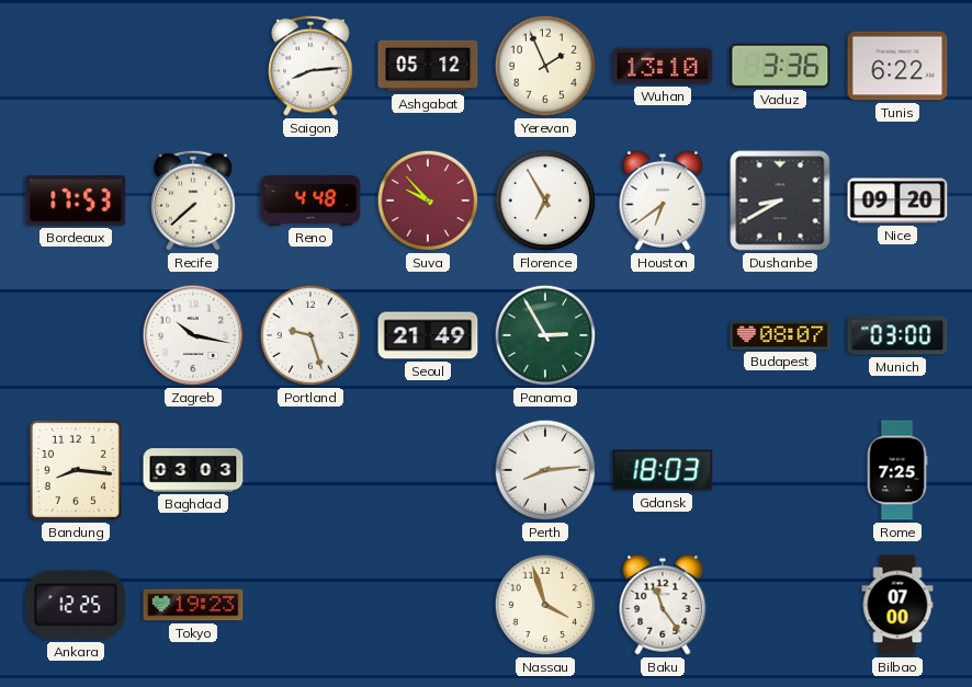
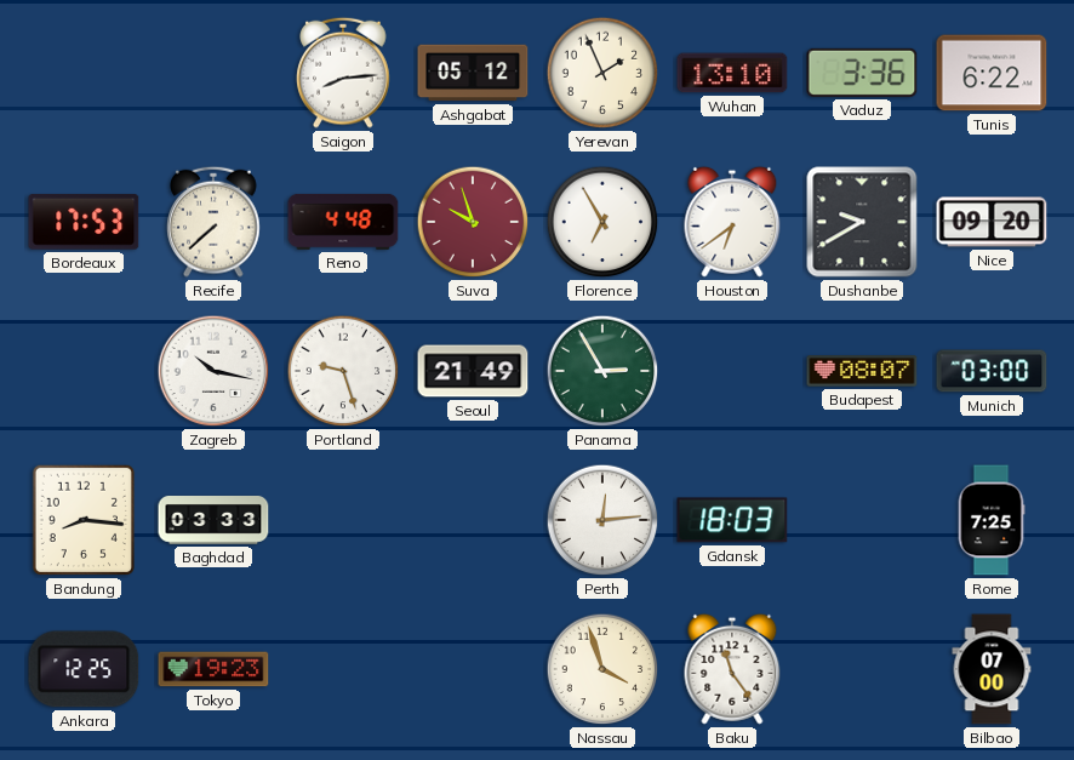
Suva: 9:53 -> 9:57
Dushanbe: 8:40 -> 9:40
Baghdad: 03:03 -> 03:33
Perth: 8:14 -> 12:14
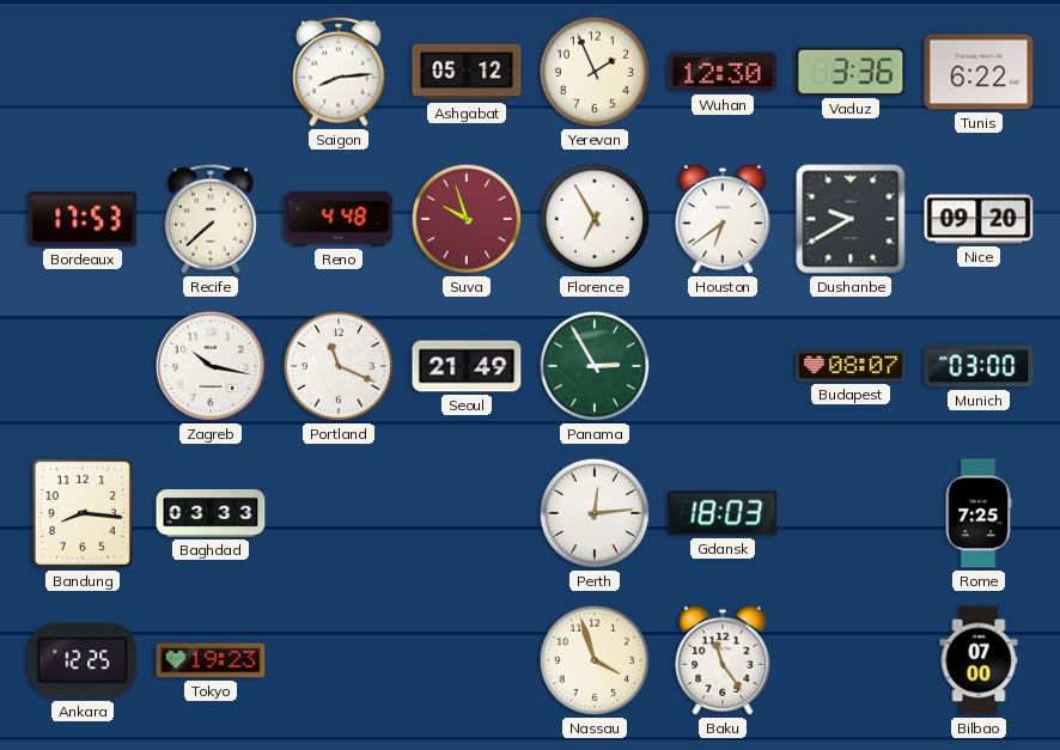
Wuhan: 13:10 -> 12:30
Portland: 9:27 -> 11:19
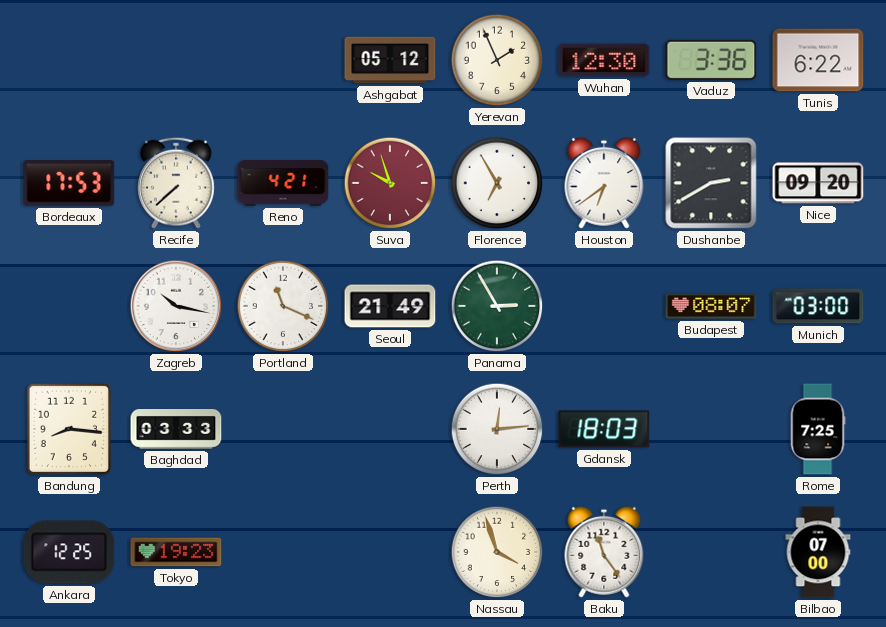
Saigon: 8:14 -> none
Reno: 4:48 -> 4:21
Dushanbe: 9:40 -> 2:40
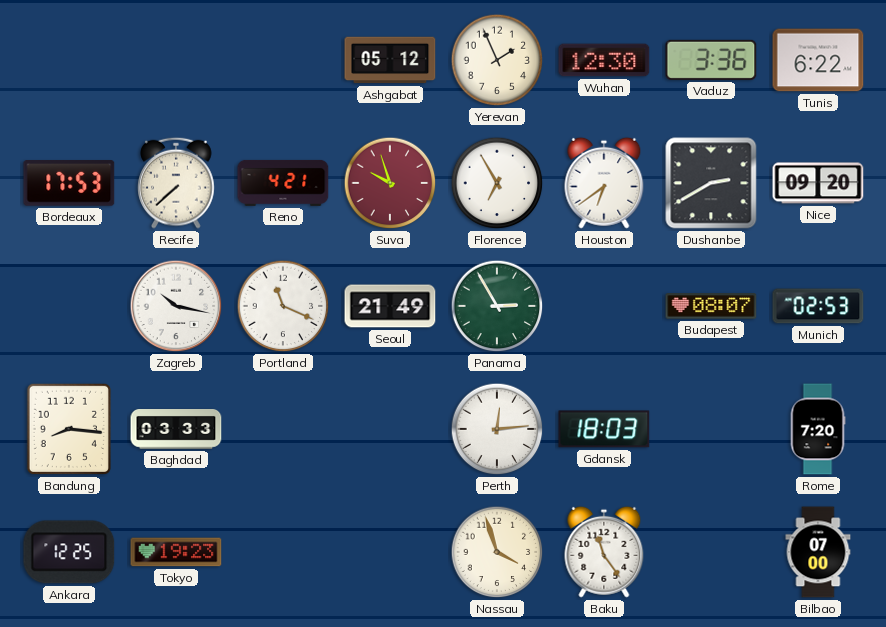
Munich: 03:00 -> 02:53
Rome: 7:25 -> 7:20
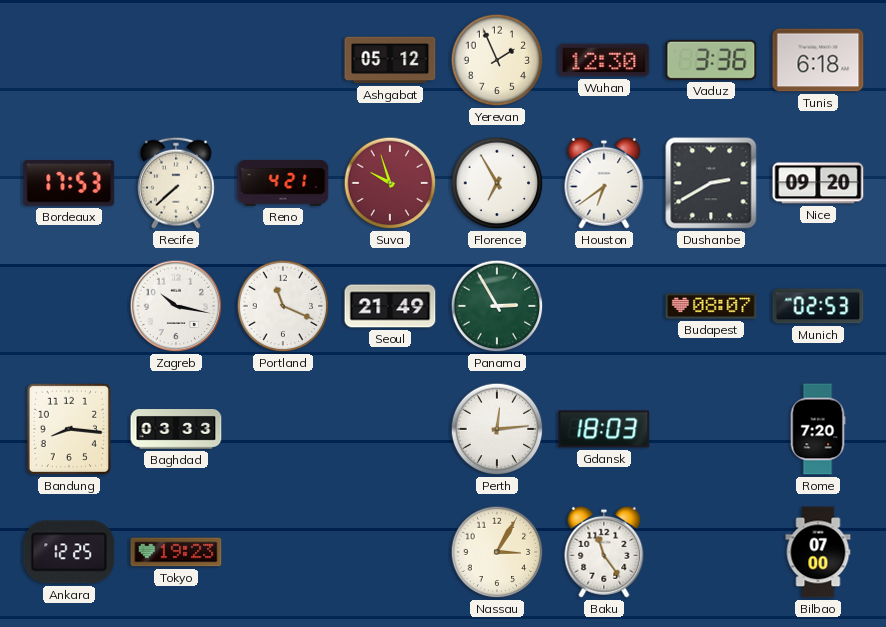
Tunis: 6:22 -> 6:18
Nassau: 3:57 -> 3:05
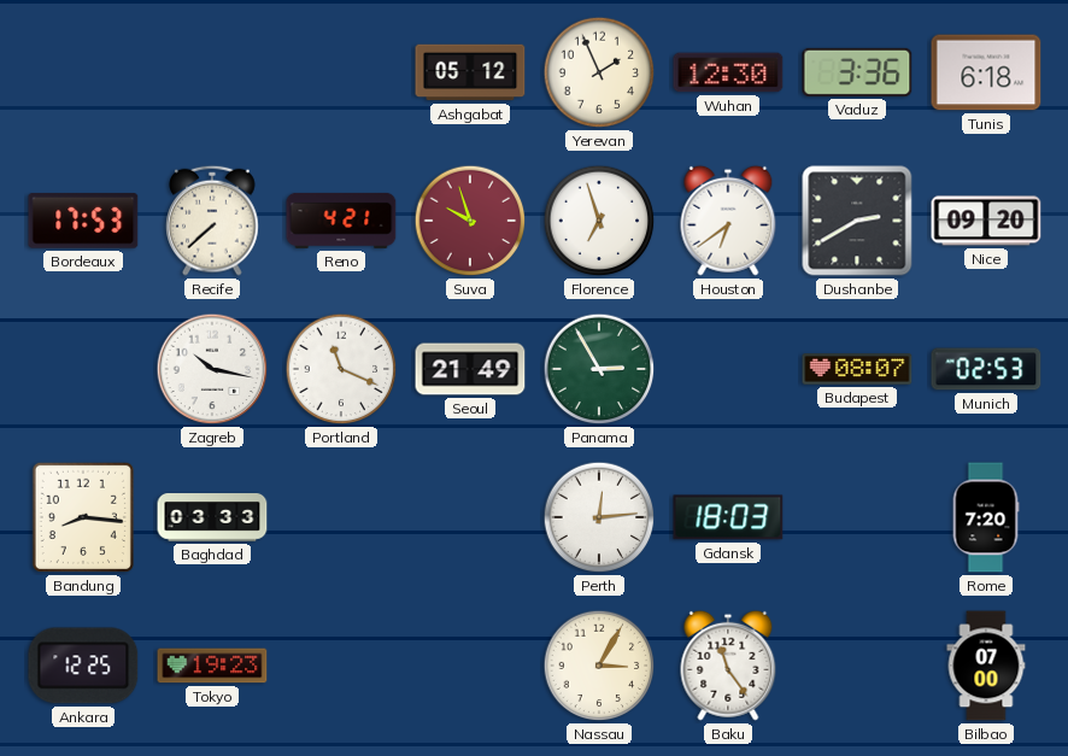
Florence: 6:55 -> 6:57
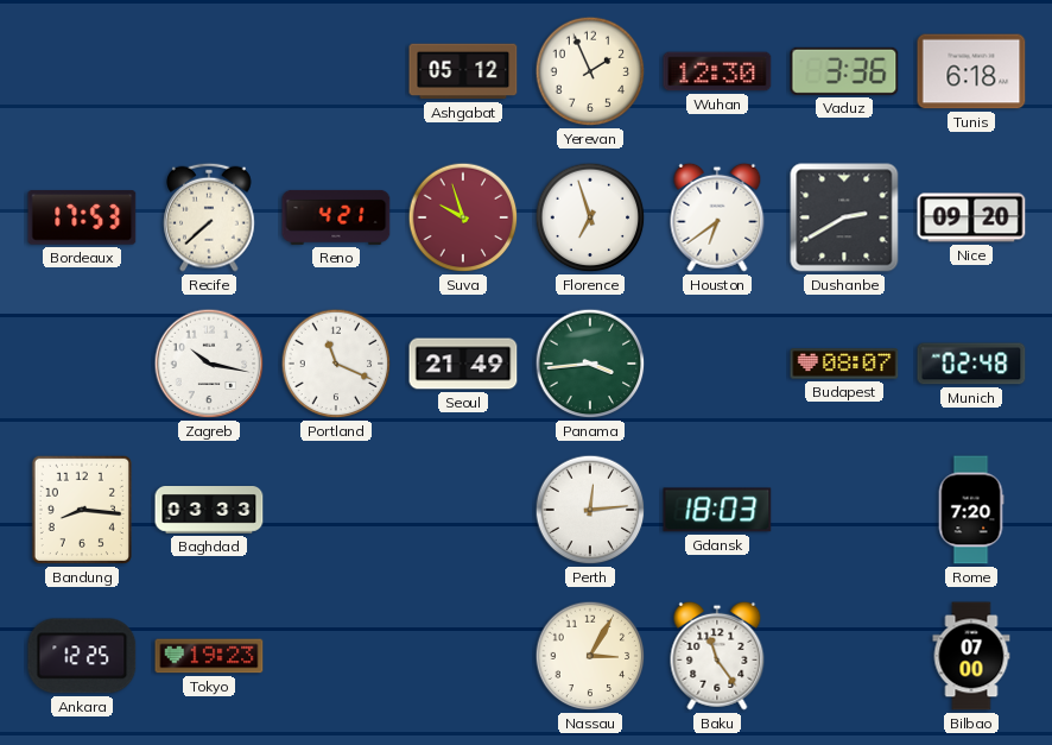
Panama: 2:55 -> 3:44
Munich: 02:53 -> 02:48
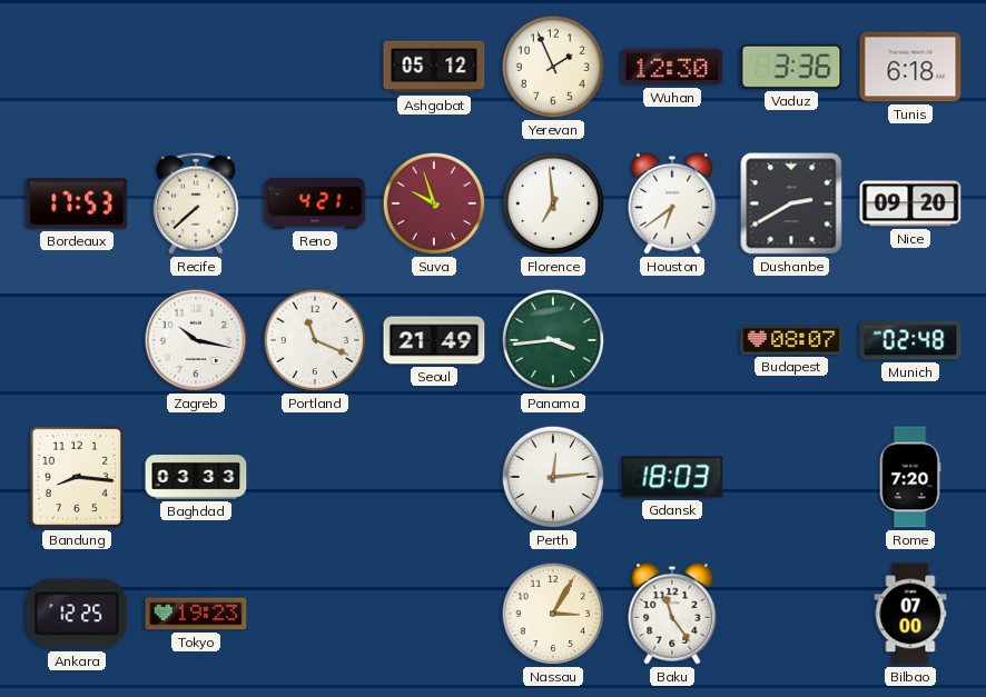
Florence: 6:57 -> 6:59
